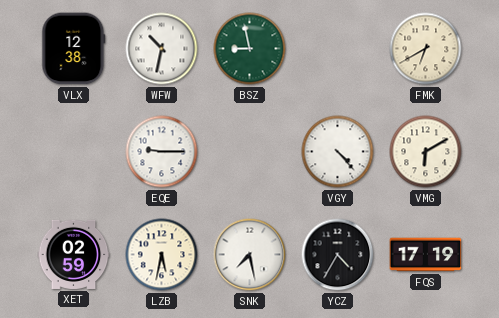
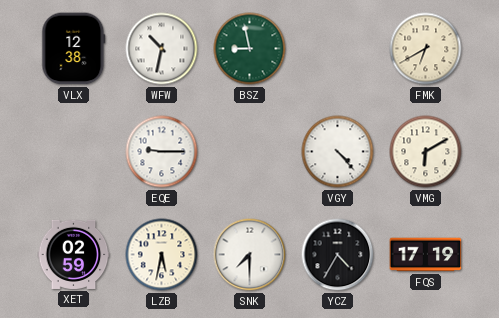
SNK: 7:28 -> 7:30
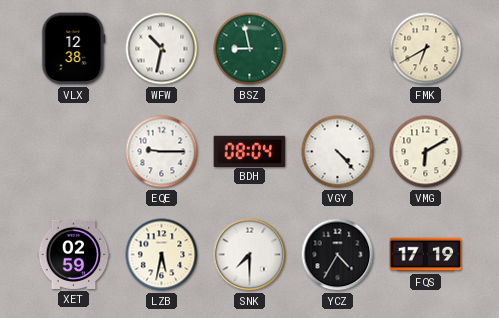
BDH: none -> 08:04
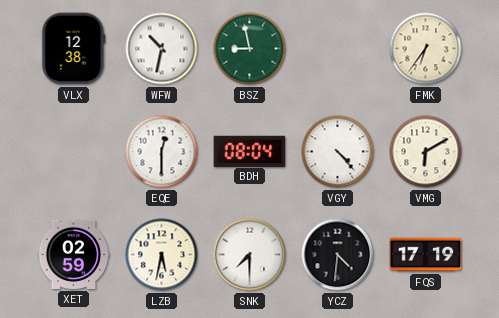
FMK: 6:40 -> 6:36
EQE: 9:15 -> 12:30
YCZ: 4:35 -> 4:31
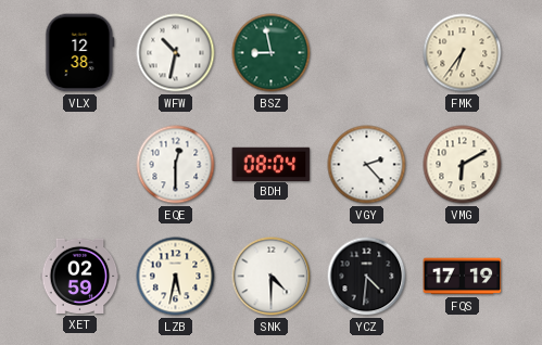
VGY: 4:23 -> 2:23
SNK: 7:30 -> 4:30
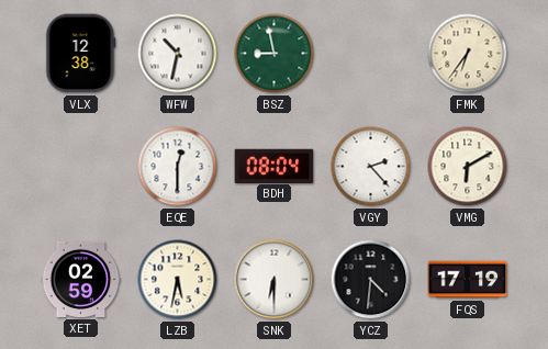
SNK: 4:30 -> 6:30
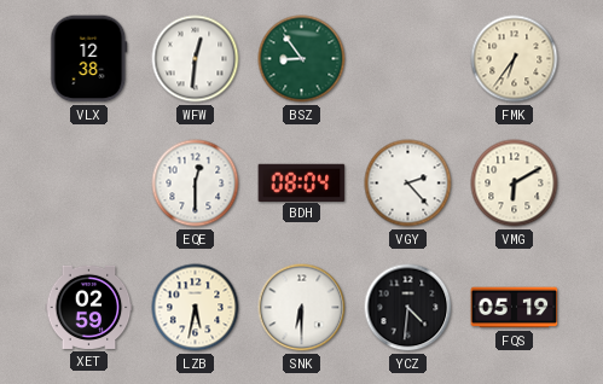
WFW: 10:32 -> 12:31
BSZ: 8:58 -> 8:54
FQS: 17:19 -> 05:19
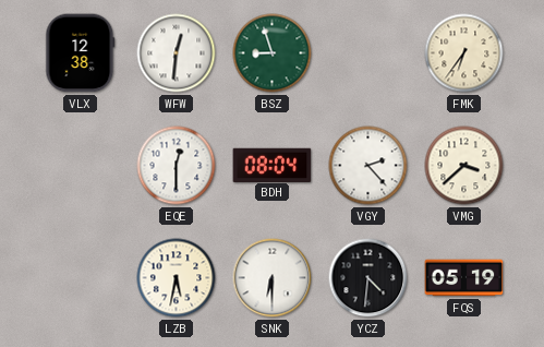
BSZ: 8:54 -> 8:57
VMG: 6:10 -> 3:38
XET: 02:59 -> none
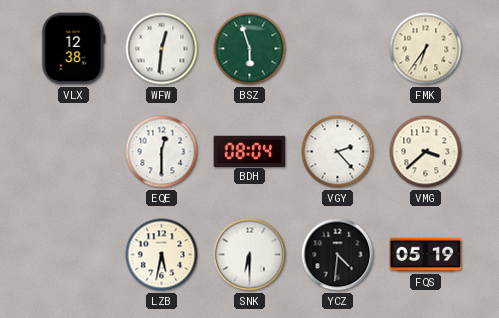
BSZ: 8:57 -> 5:57
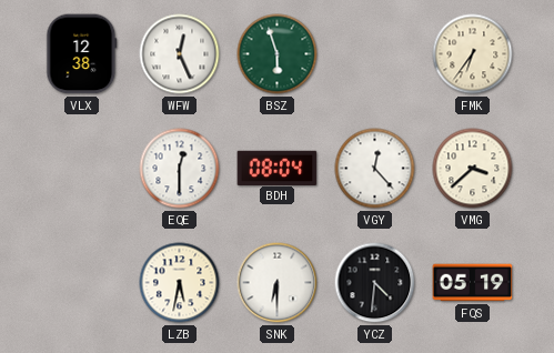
WFW: 12:31 -> 12:26
VGY: 2:23 -> 12:23
